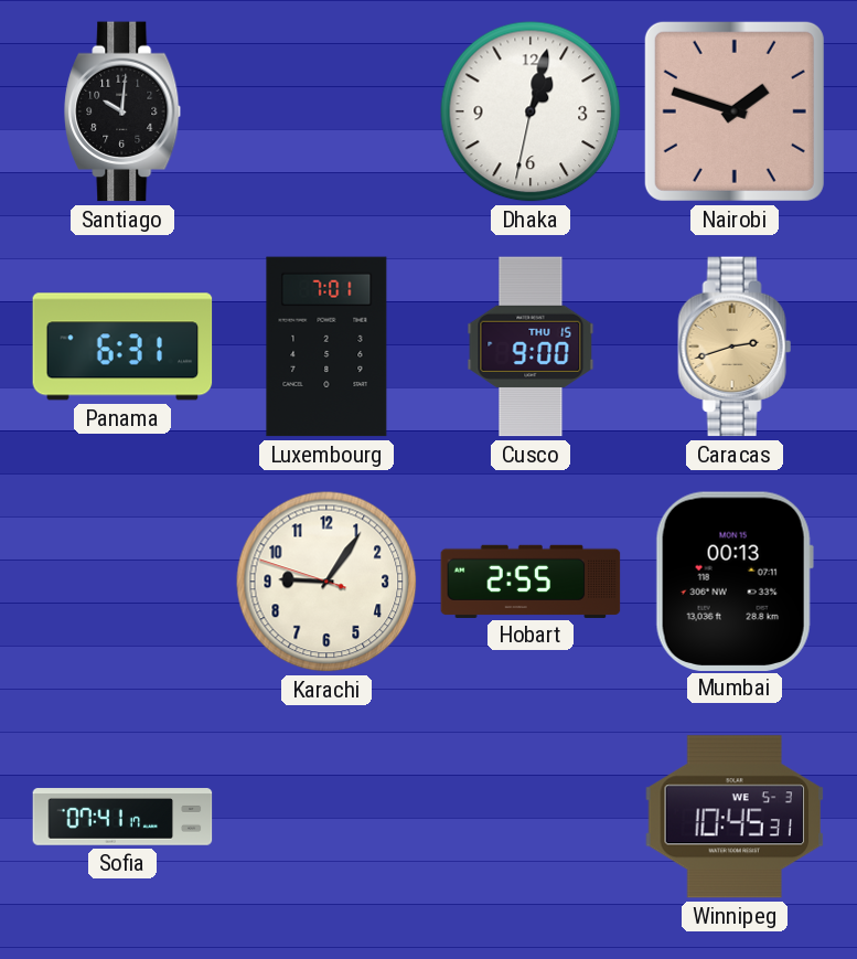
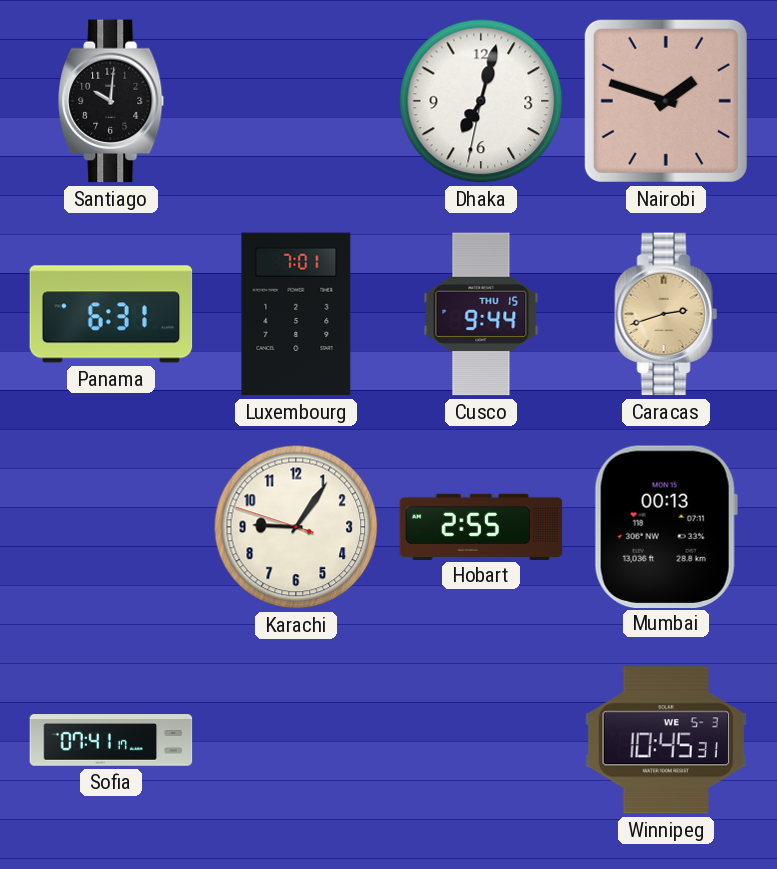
Dhaka: 1:02 -> 7:02
Cusco: 9:00 -> 9:44
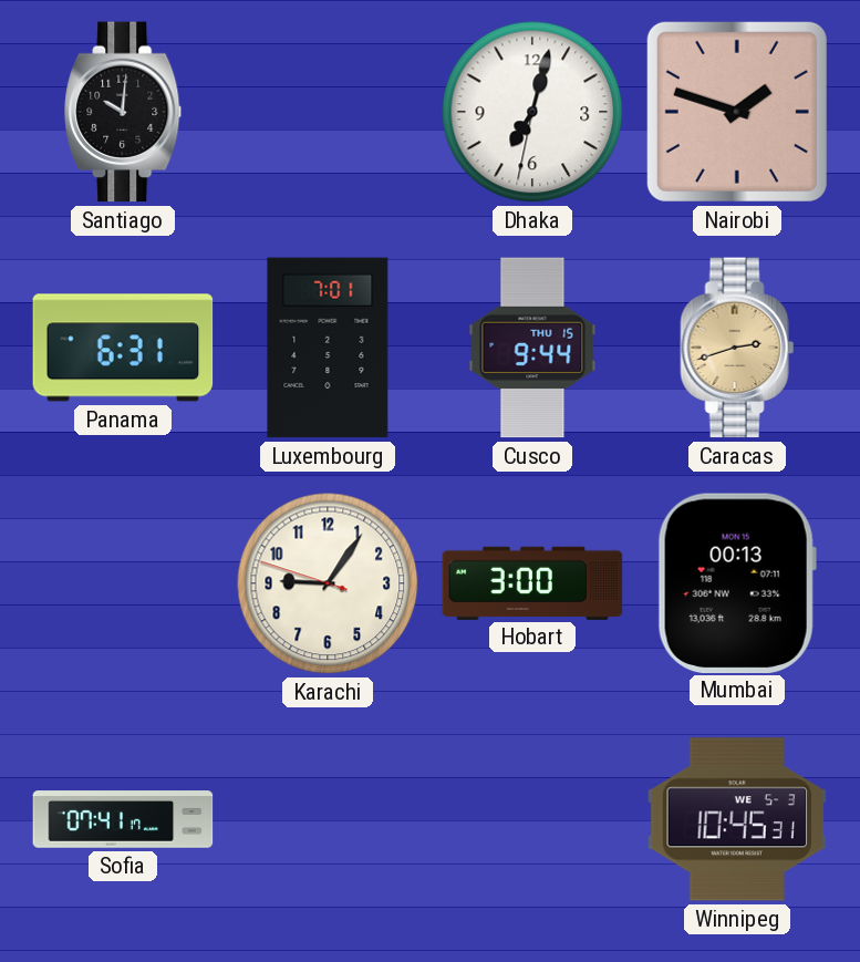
Hobart: 2:55 -> 3:00
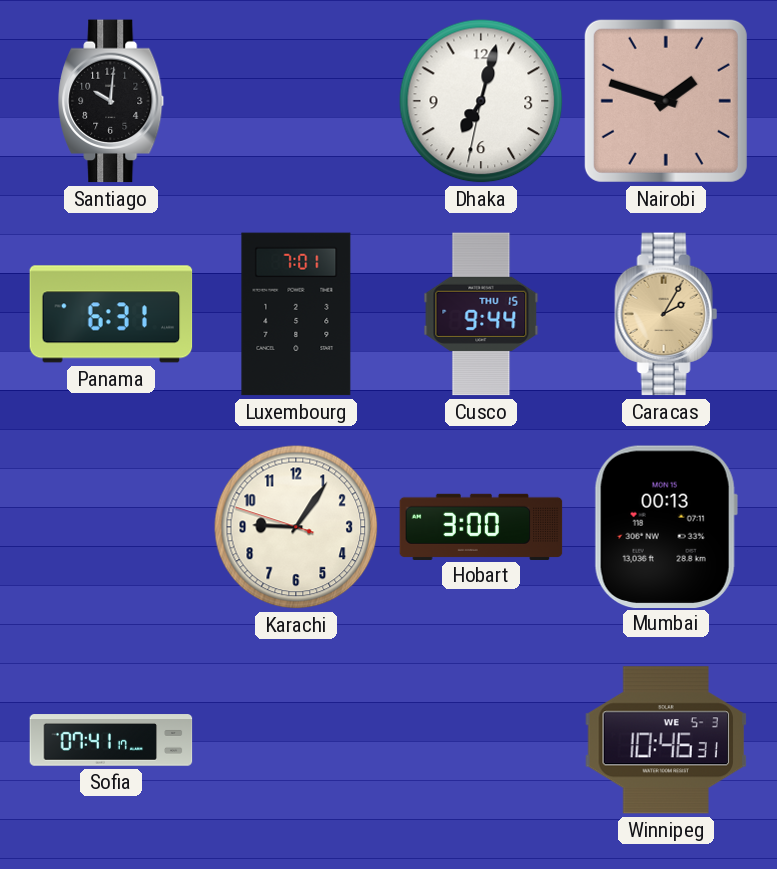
Caracas: 2:42 -> 2:05
Winnipeg: 10:45 -> 10:46
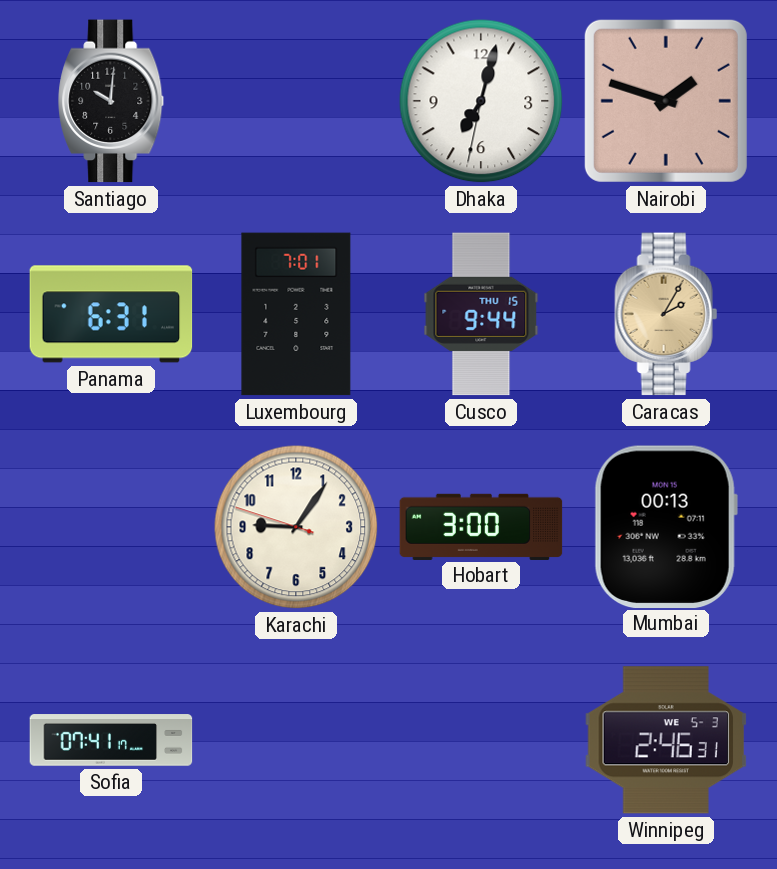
Winnipeg: 10:46 -> 2:46
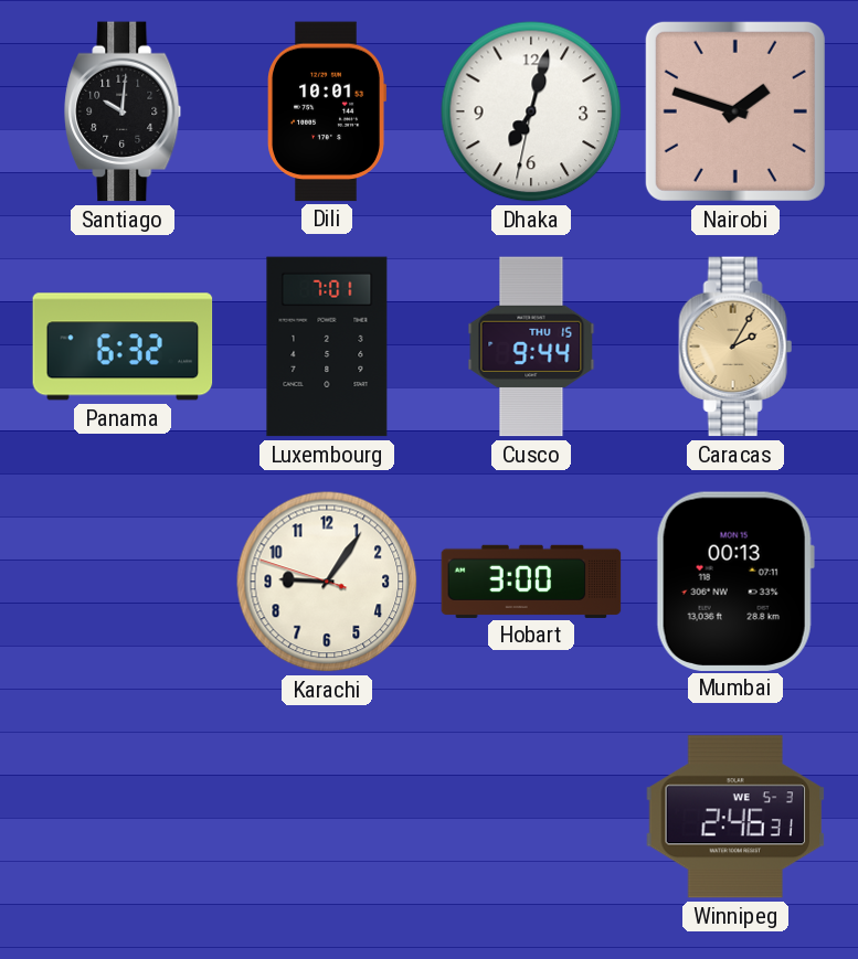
Dili: none -> 10:01
Panama: 6:31 -> 6:32
Sofia: 07:41 -> none
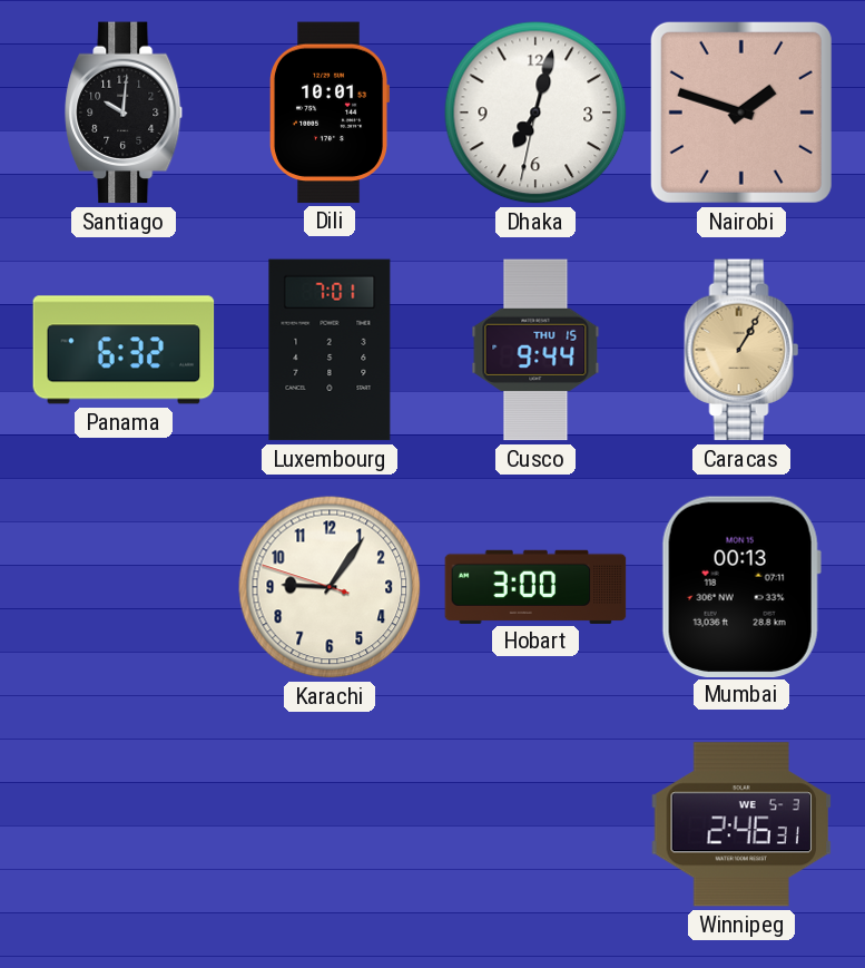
Caracas: 2:05 -> 1:05
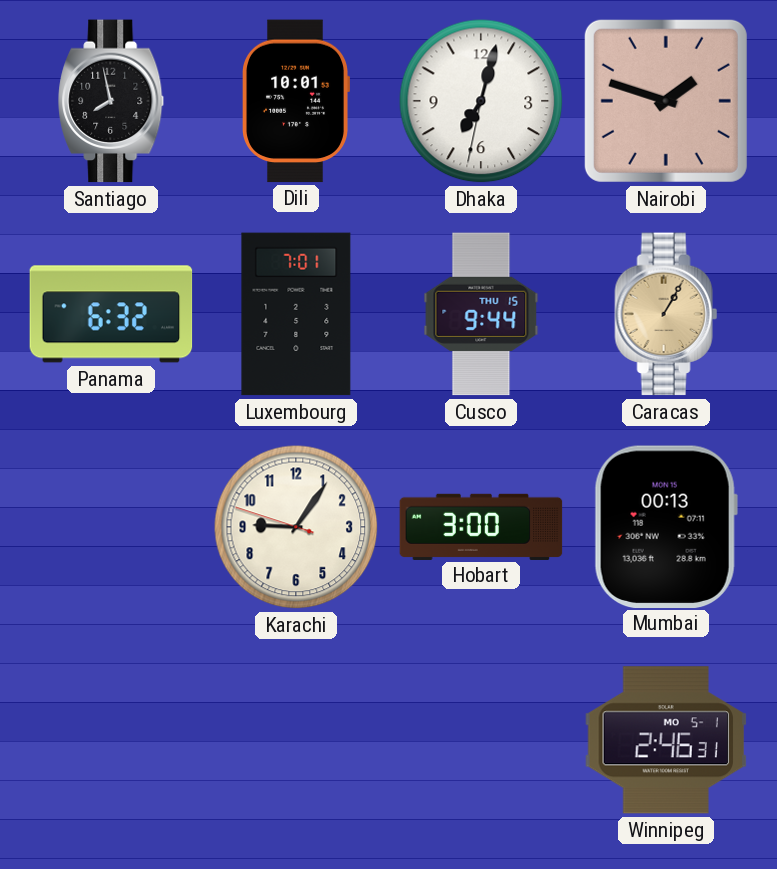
Santiago: 10:01 -> 7:58
Winnipeg date: WE 5-3 -> MO 5-1
